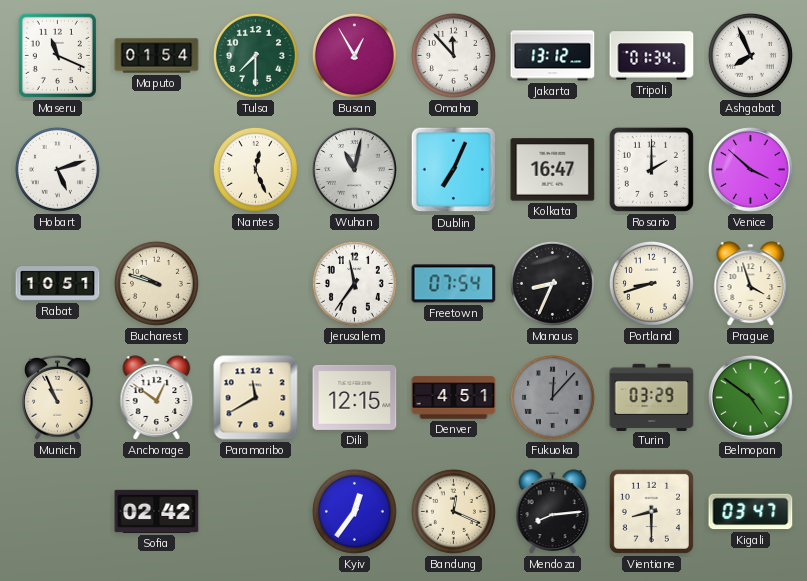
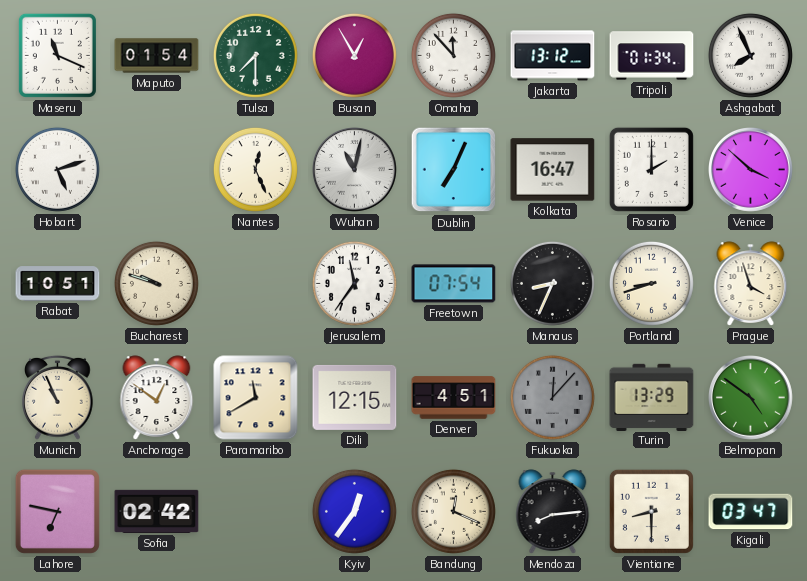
Turin: 03:29 -> 13:29
Lahore: none -> 6:47
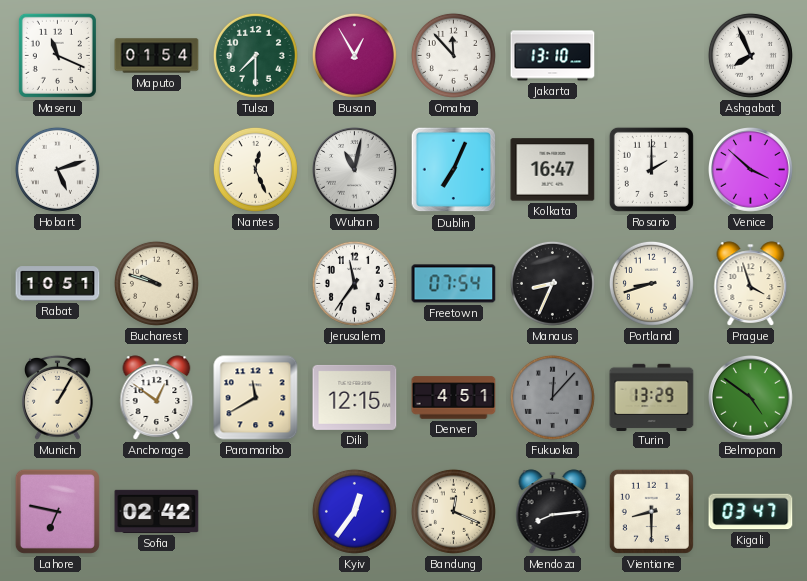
Jakarta: 13:12 -> 13:10
Tripoli: 01:34 -> none
Munich: 10:56 -> 1:05
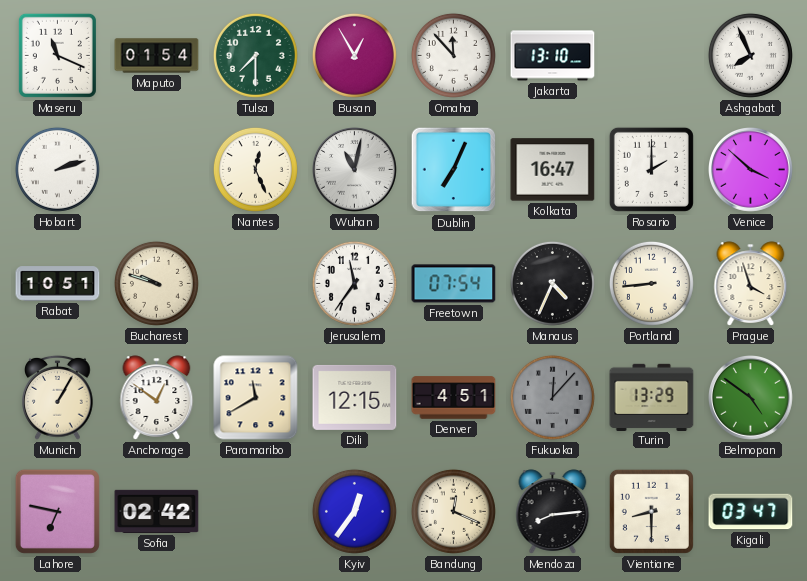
Hobart: 5:12 -> 2:12
Manaus: 8:34 -> 4:34
Portland: 8:42 -> 8:44
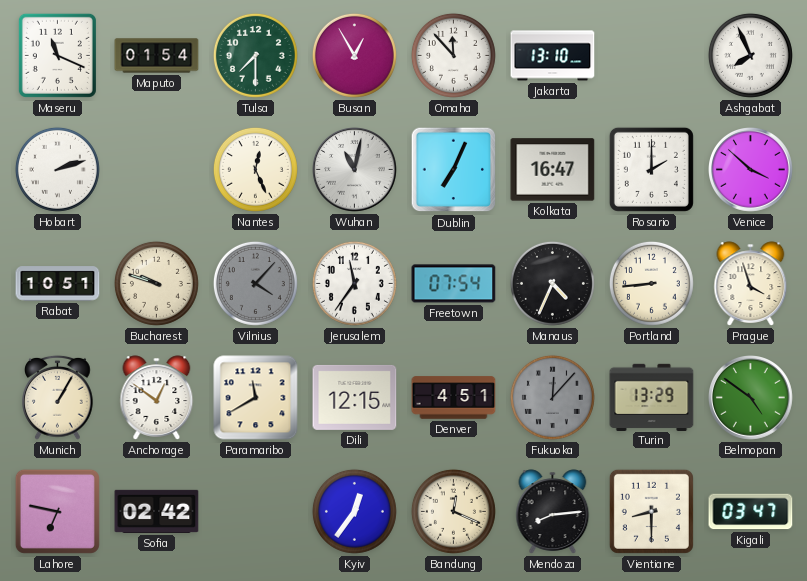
Vilnius: none -> 4:07
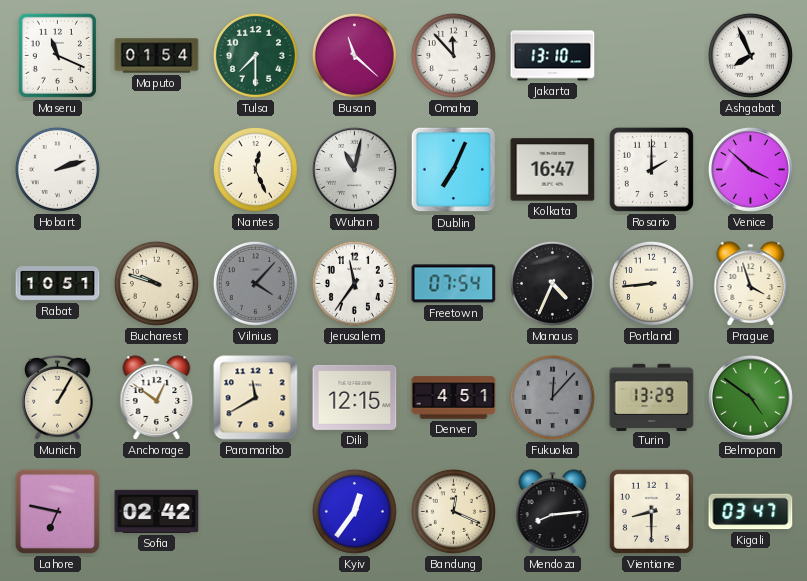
Busan: 12:55 -> 11:22
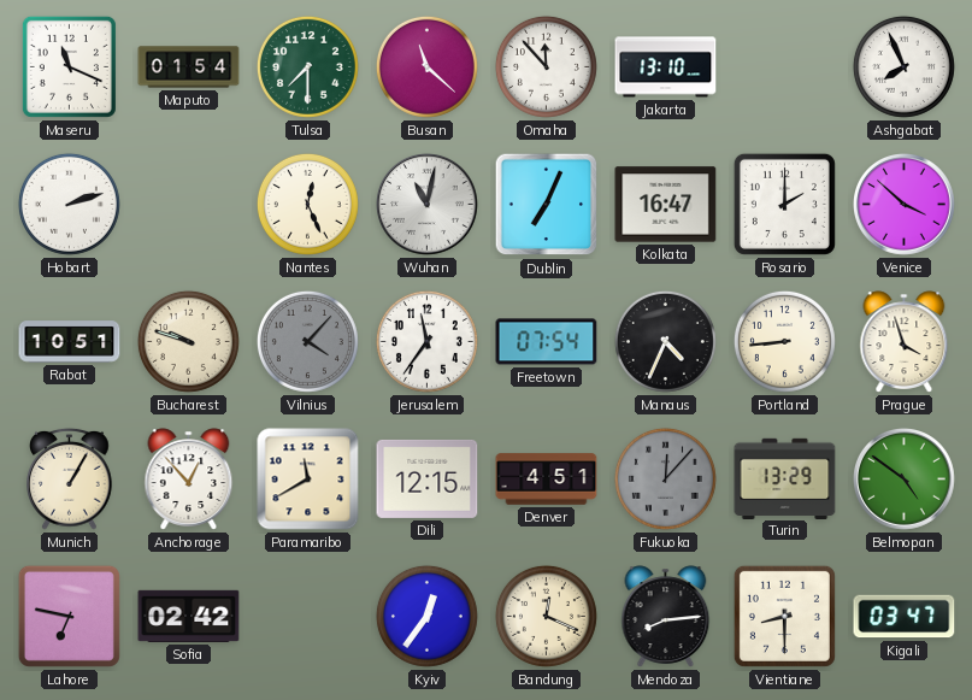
Anchorage: 12:51 -> 12:53
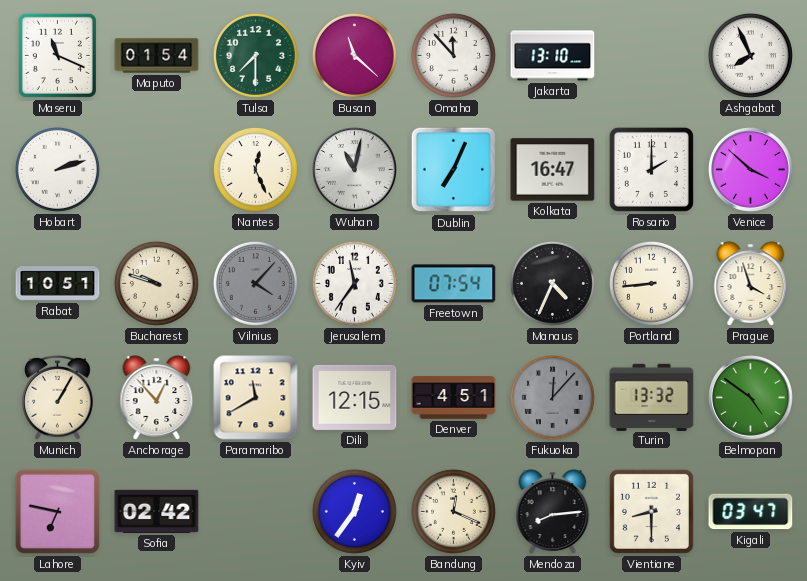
Turin: 13:29 -> 13:32
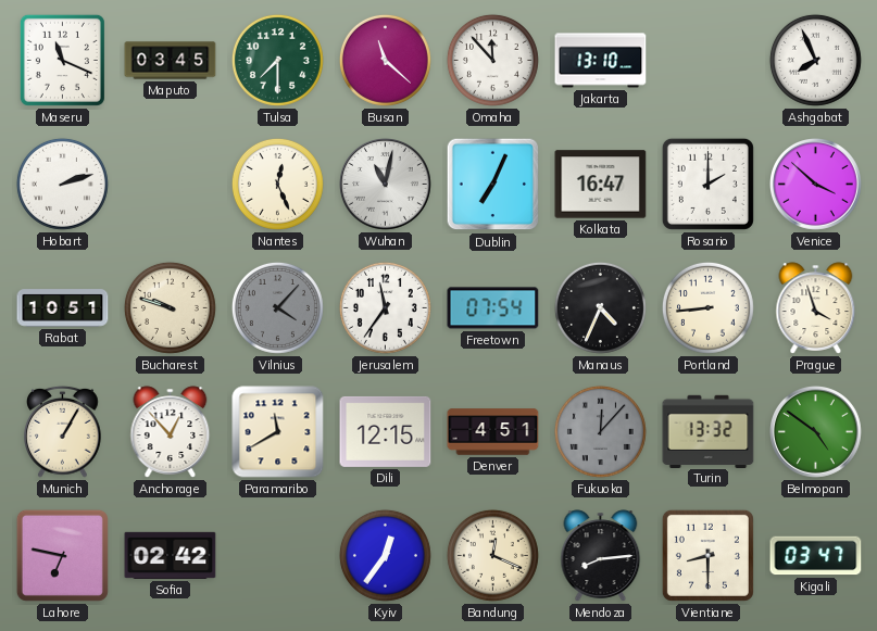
Maputo: 01:54 -> 03:45
